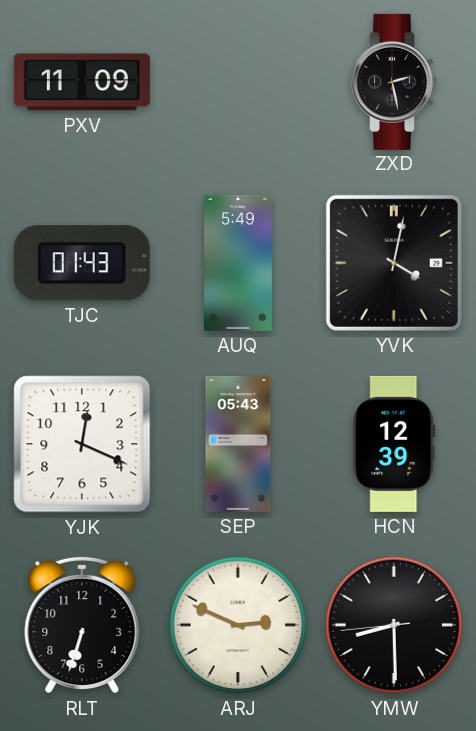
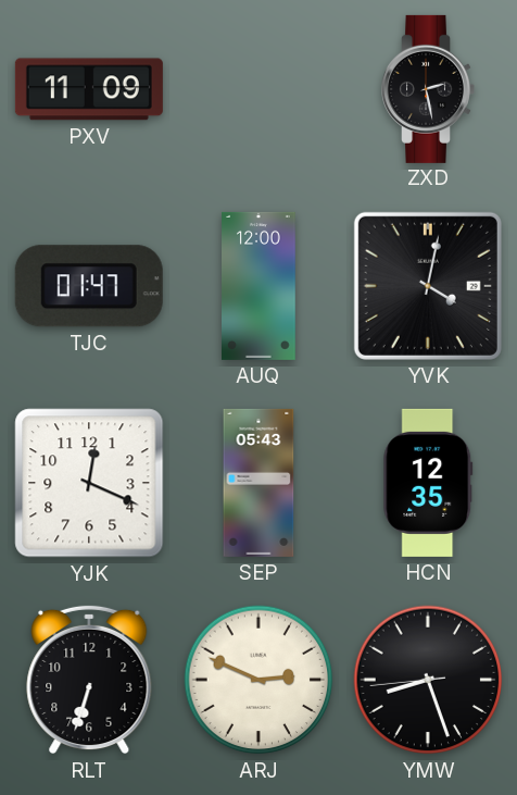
TJC: 01:43 -> 01:47
AUQ: 5:49 -> 12:00
HCN: 12:39 -> 12:35
YMW: 8:29 -> 8:26
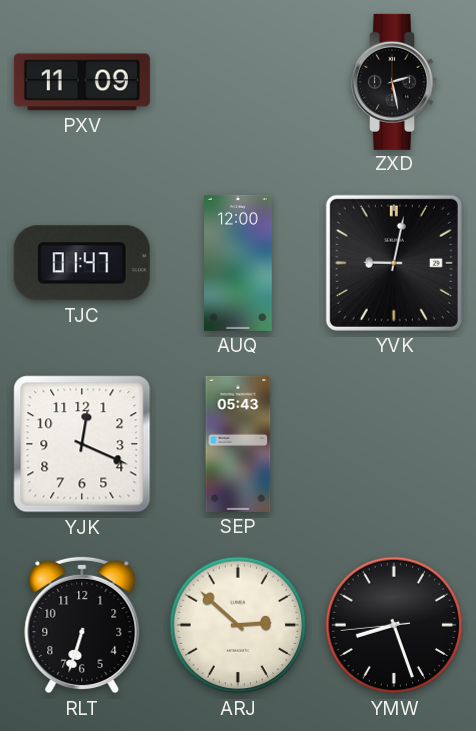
YVK: 4:02 -> 9:02
HCN: 12:35 -> none
ARJ: 2:49 -> 2:52
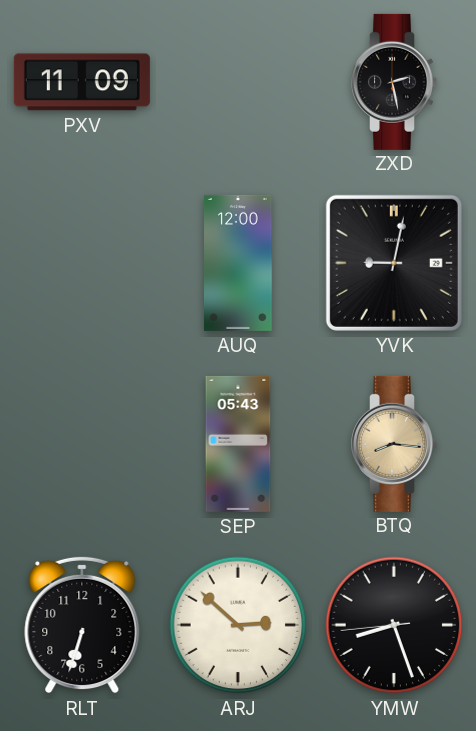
TJC: 01:47 -> none
YJK: 12:19 -> none
BTQ: none -> 8:16
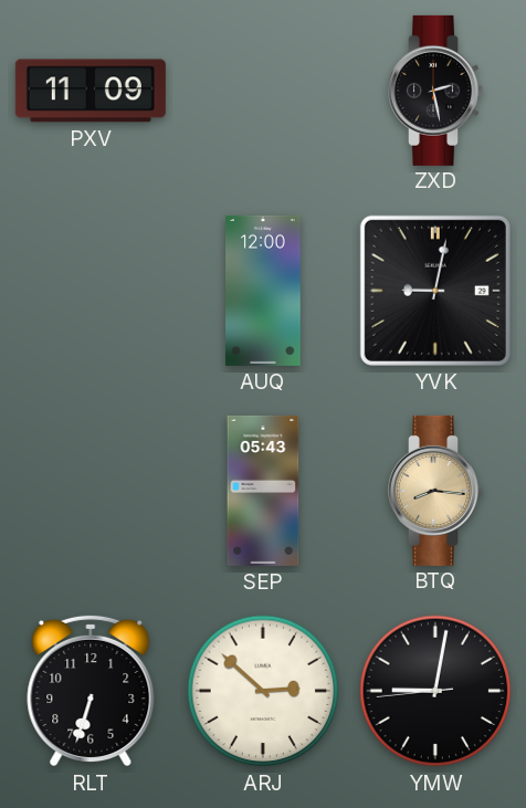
YMW: 8:26 -> 9:01
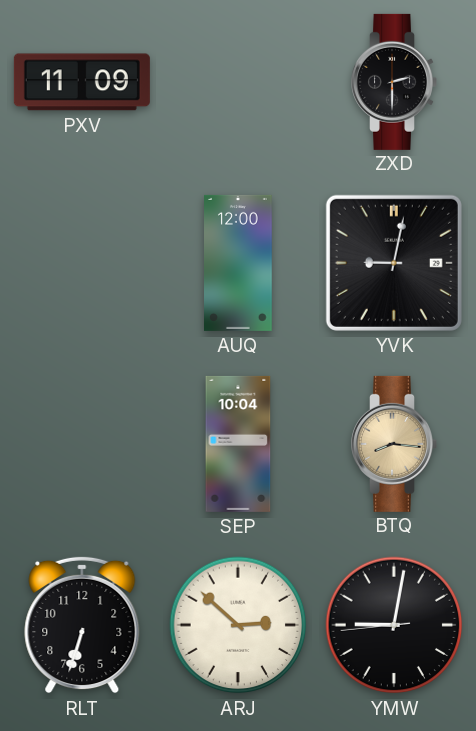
ZXD: 2:28 -> 2:30
SEP: 05:43 -> 10:04
